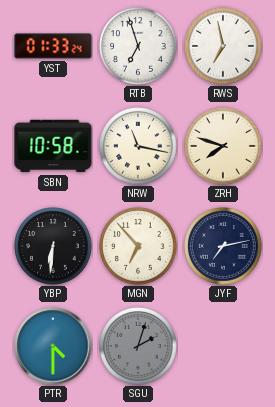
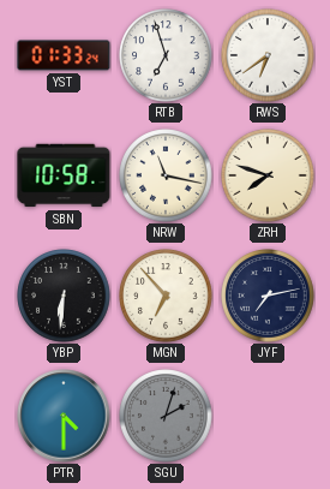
RWS: 6:58 -> 6:39
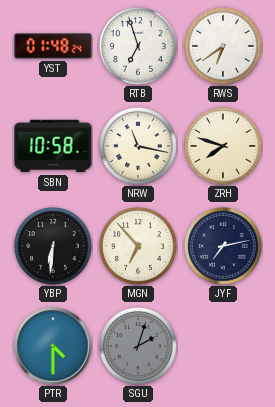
YST: 01:33 -> 01:48
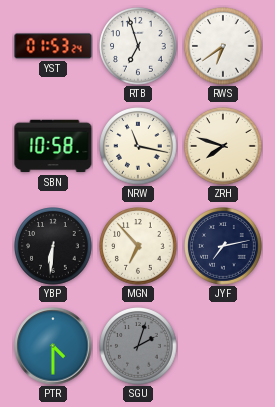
YST: 01:48 -> 01:53
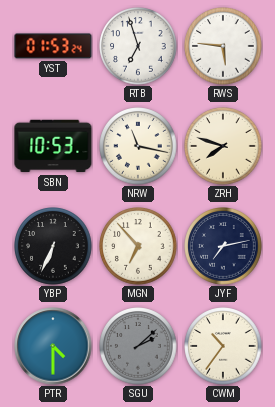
RWS: 6:39 -> 5:46
SBN: 10:58 -> 10:53
YBP: 6:31 -> 6:34
SGU: 2:03 -> 2:08
CWM: none -> 10:36
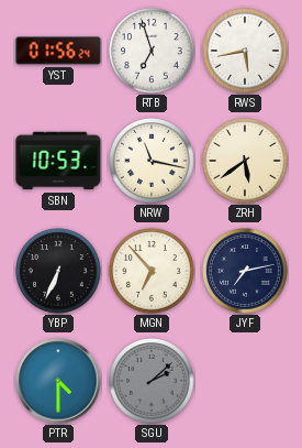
YST: 01:53 -> 01:56
RWS: 5:46 -> 5:43
ZRH: 7:48 -> 5:39
CWM: 10:36 -> none
